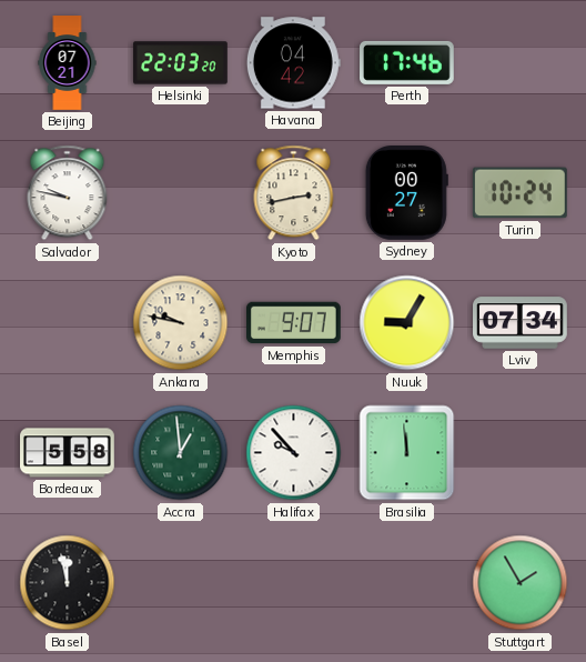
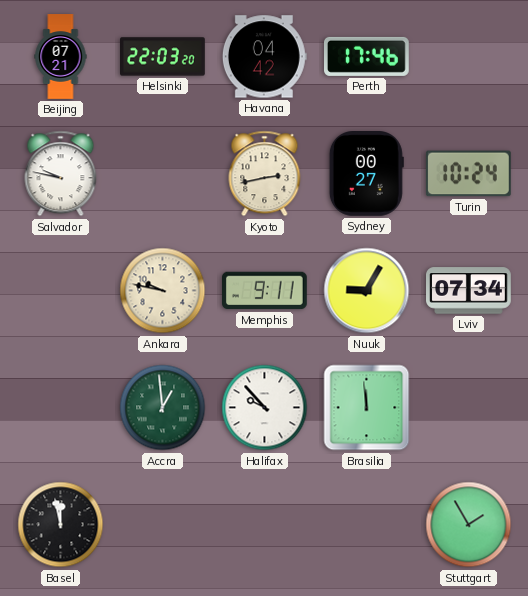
Memphis: 9:07 -> 9:11
Bordeaux: 5:58 -> none
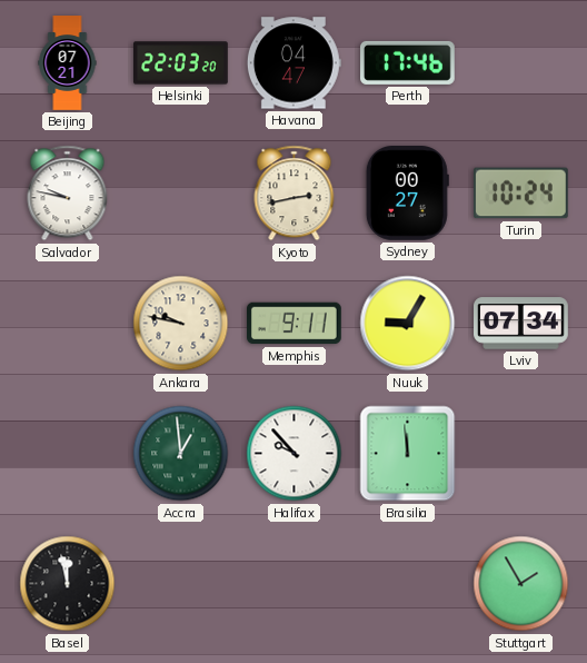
Havana: 04:42 -> 04:47
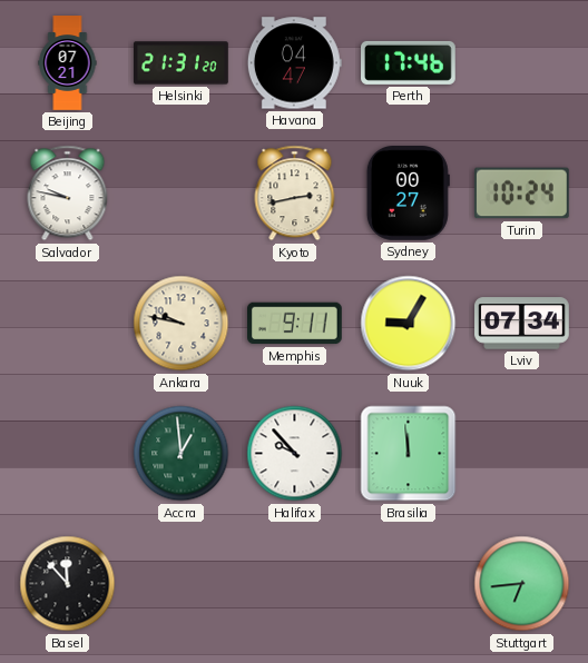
Helsinki: 22:03 -> 21:31
Basel: 11:58 -> 11:53
Stuttgart: 1:55 -> 6:44
